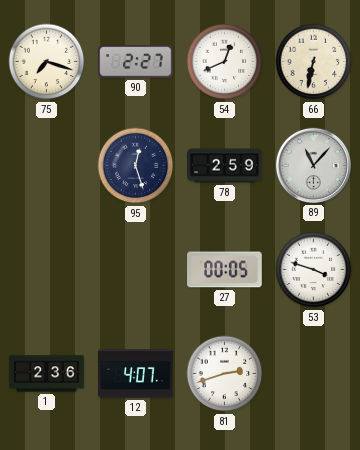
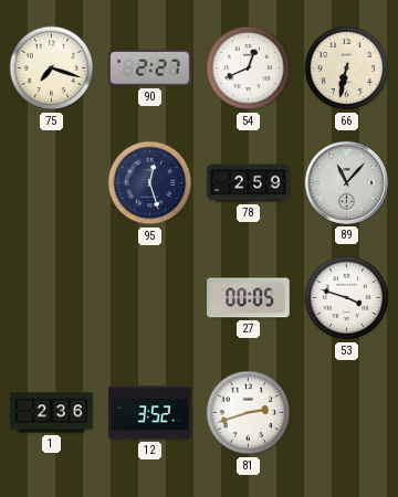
12: 4:07 -> 3:52
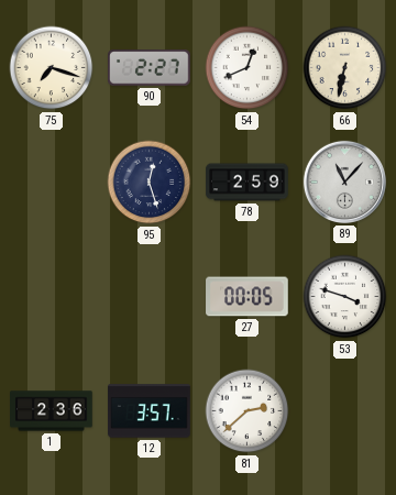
12: 3:52 -> 3:57
81: 2:42 -> 2:38
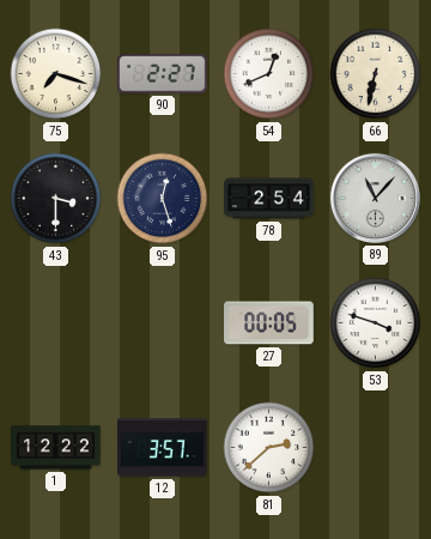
43: none -> 3:30
78: 2:59 -> 2:54
1: 2:36 -> 12:22
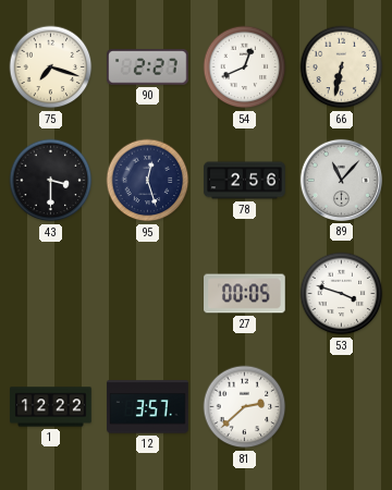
78: 2:54 -> 2:56
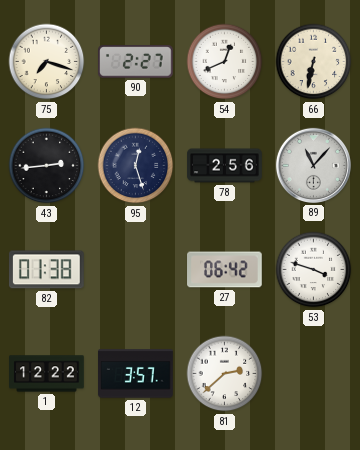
43: 3:30 -> 2:44
82: none -> 01:38
27: 00:05 -> 06:42
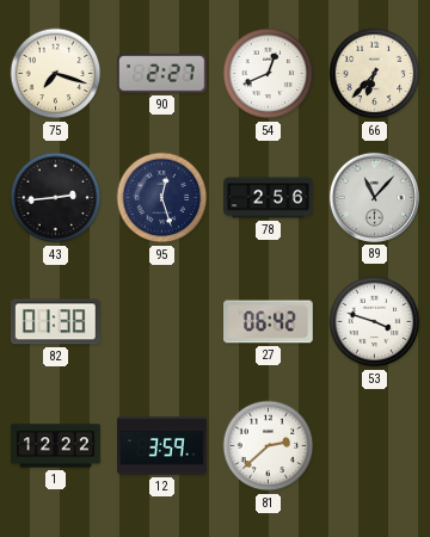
66: 6:32 -> 6:37
12: 3:57 -> 3:59
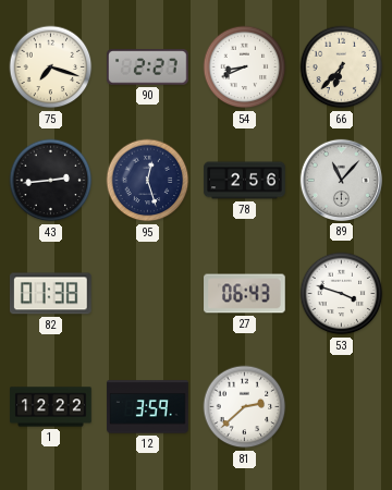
54: 12:41 -> 8:41
27: 06:42 -> 06:43
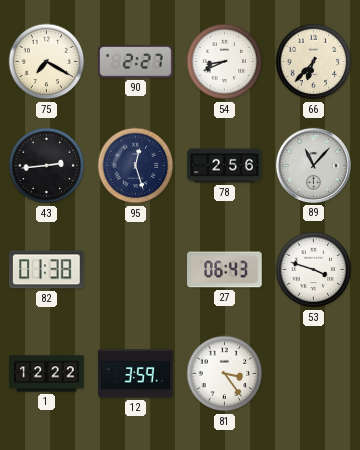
75: 7:18 -> 7:20
81: 2:38 -> 3:24
